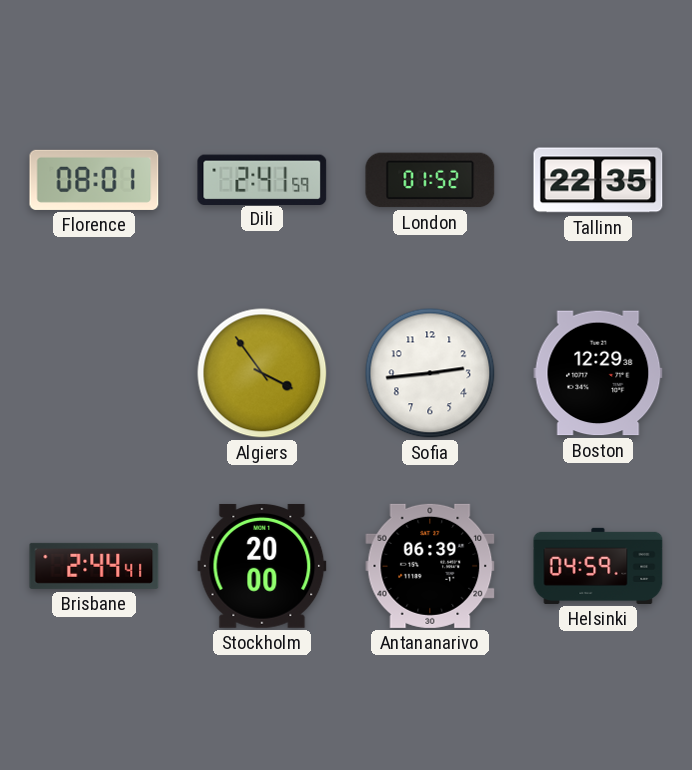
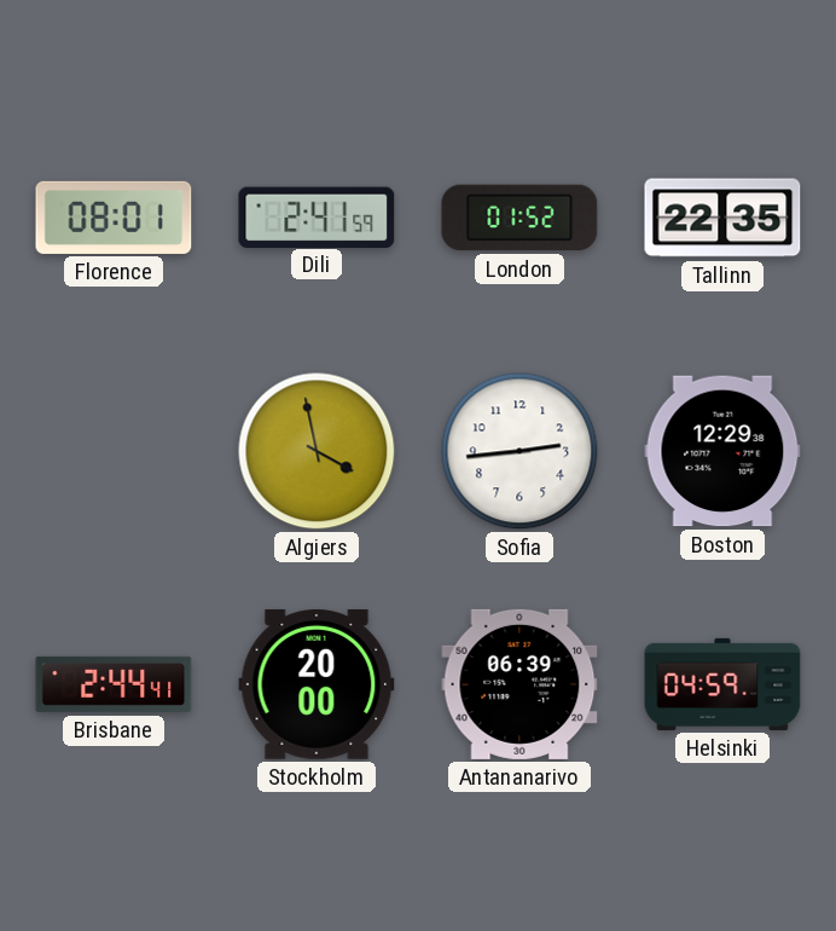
Algiers: 3:54 -> 3:58
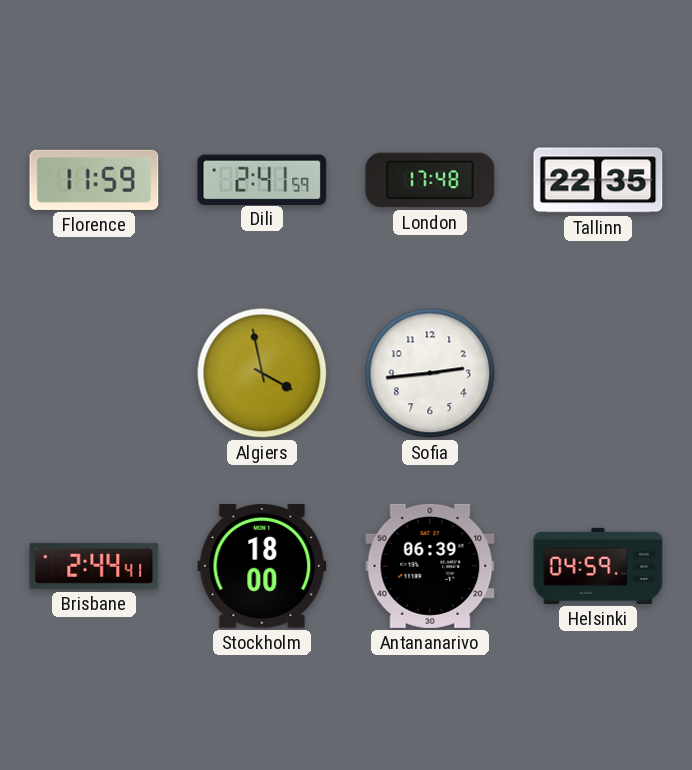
Florence: 08:01 -> 11:59
London: 01:52 -> 17:48
Boston: 12:29 -> none
Stockholm: 20:00 -> 18:00
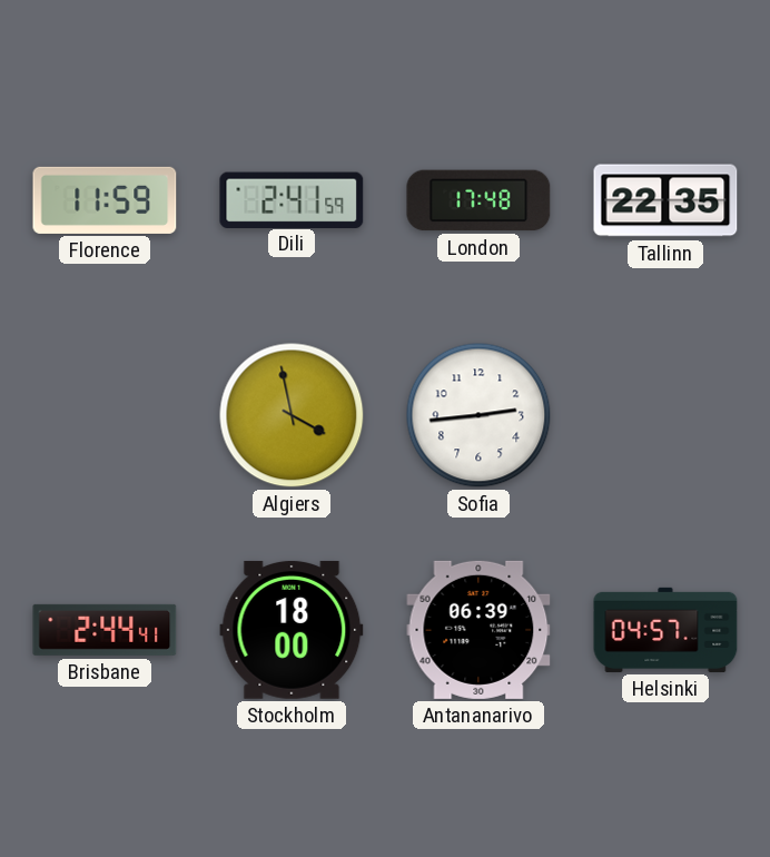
Helsinki: 04:59 -> 04:57
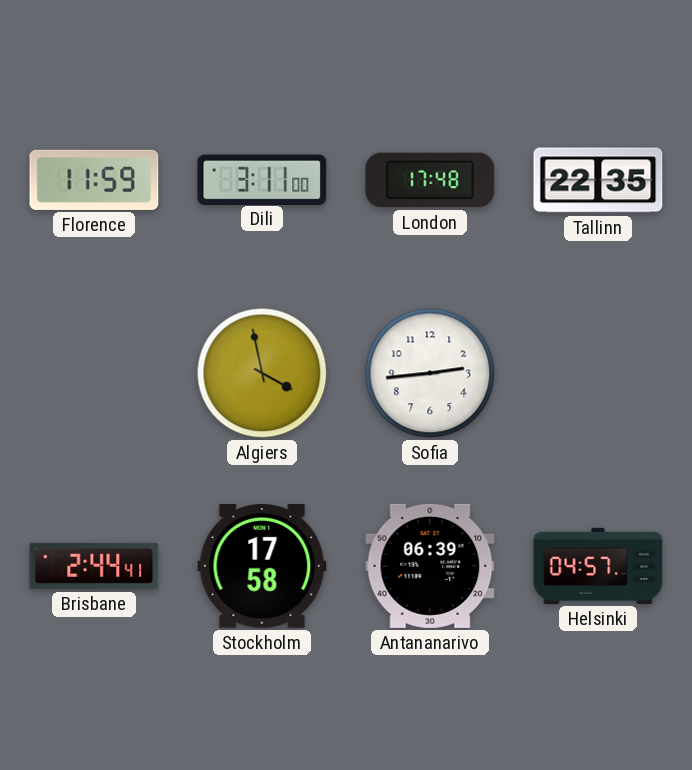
Dili: 2:41 -> 3:11
Stockholm: 18:00 -> 17:58
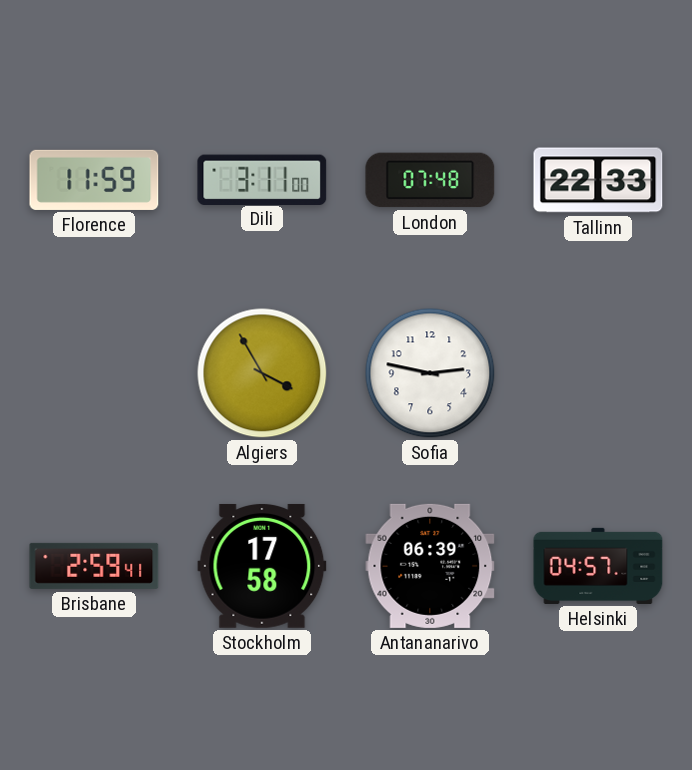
London: 17:48 -> 07:48
Tallinn: 22:35 -> 22:33
Algiers: 3:58 -> 3:55
Sofia: 2:44 -> 2:47
Brisbane: 2:44 -> 2:59
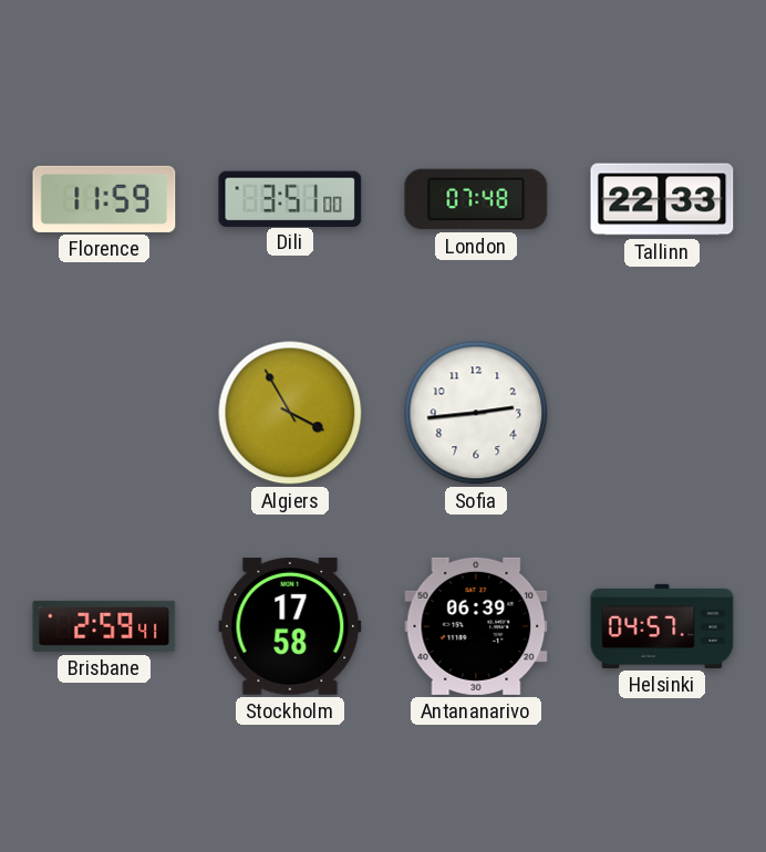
Dili: 3:11 -> 3:51
Sofia: 2:47 -> 2:44
